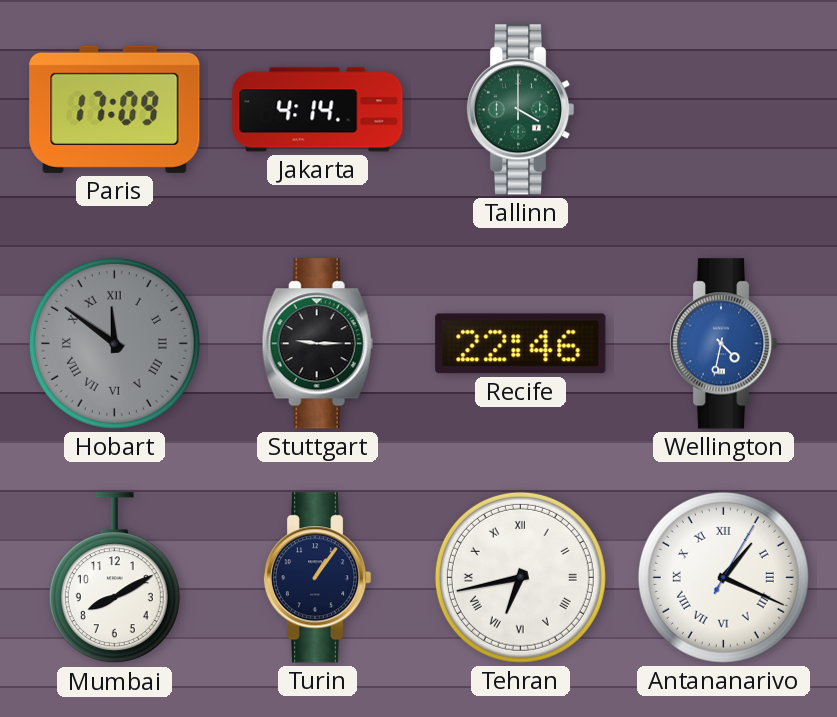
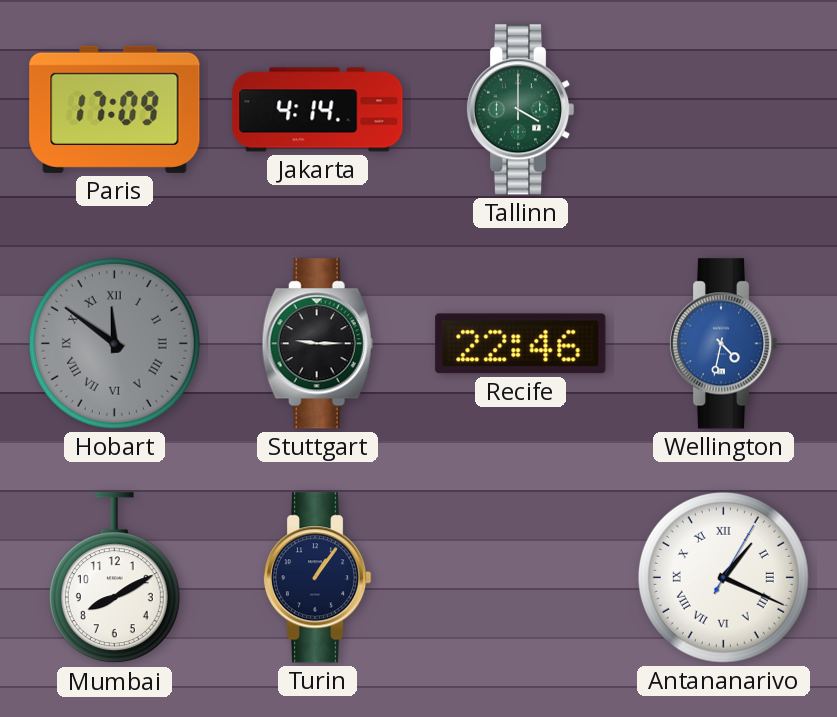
Tehran: 6:43 -> none
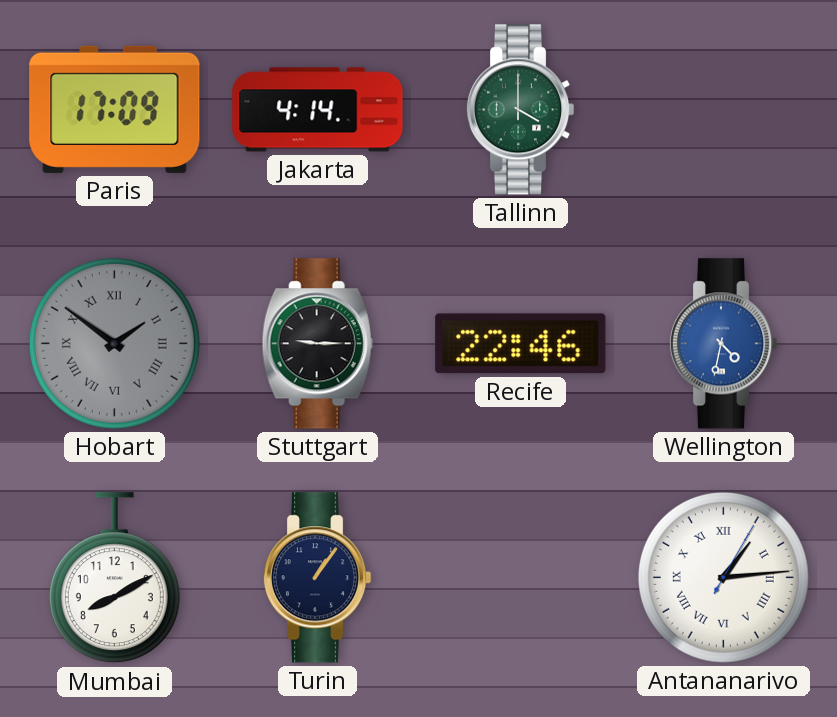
Hobart: 11:51 -> 1:51
Antananarivo: 1:19 -> 1:14
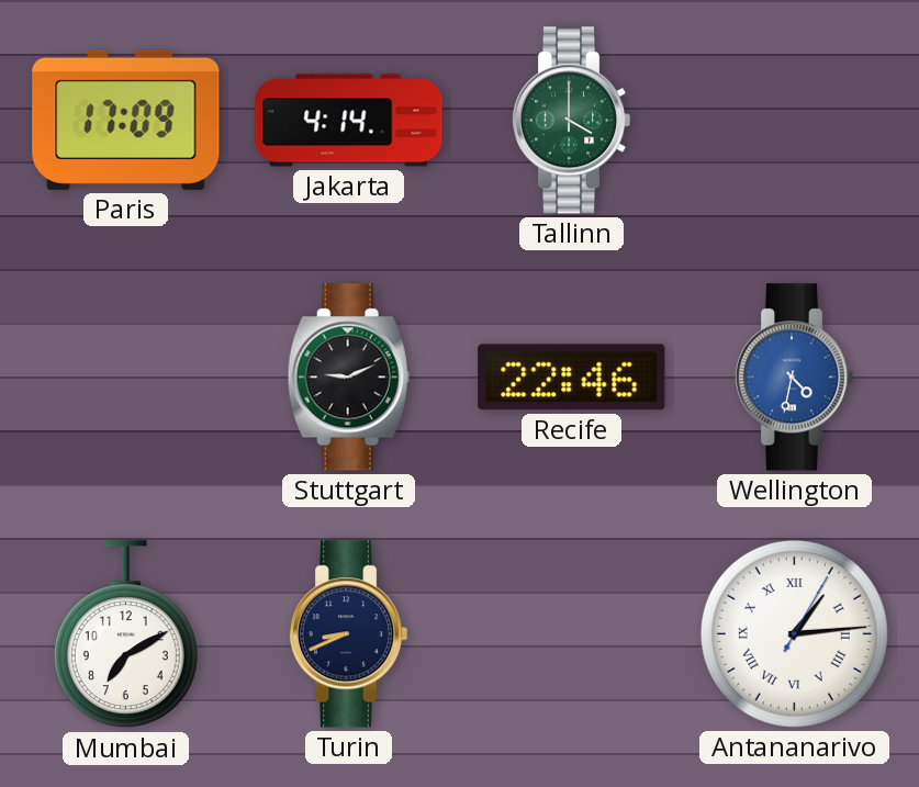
Hobart: 1:51 -> none
Stuttgart: 9:15 -> 9:11
Mumbai: 8:10 -> 7:10
Turin: 1:06 -> 8:41
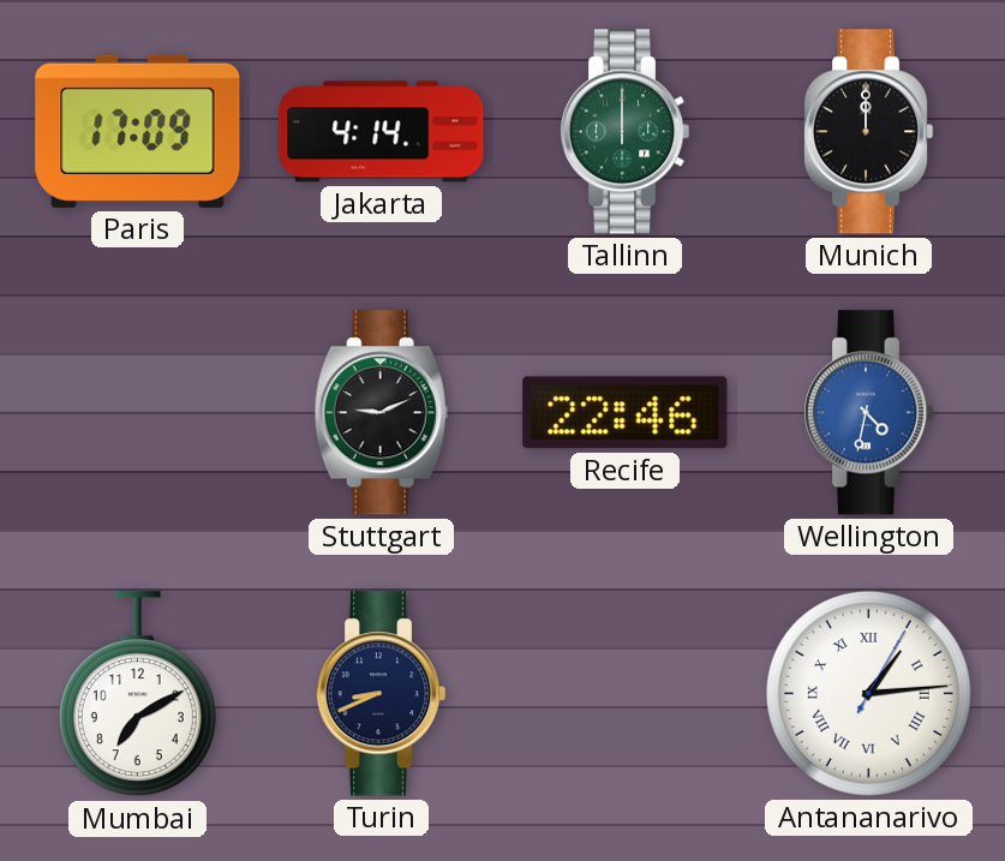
Tallinn: 4:00 -> 12:00
Munich: none -> 12:00
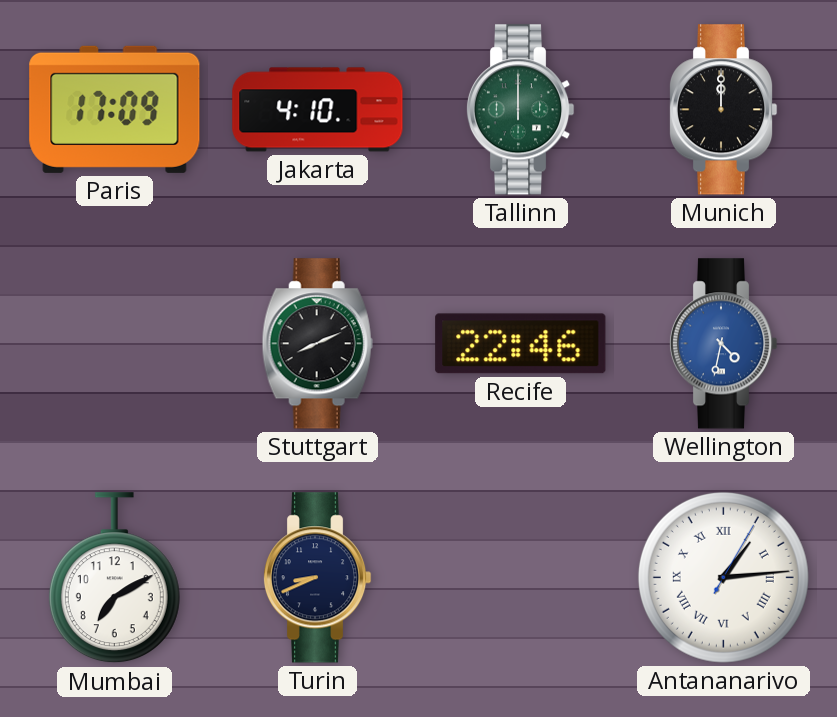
Jakarta: 4:14 -> 4:10
Stuttgart: 9:11 -> 8:11
